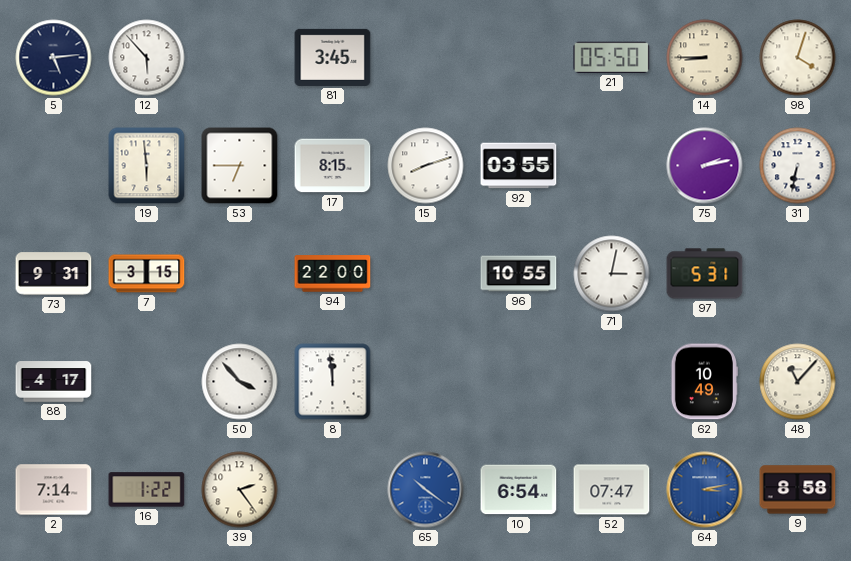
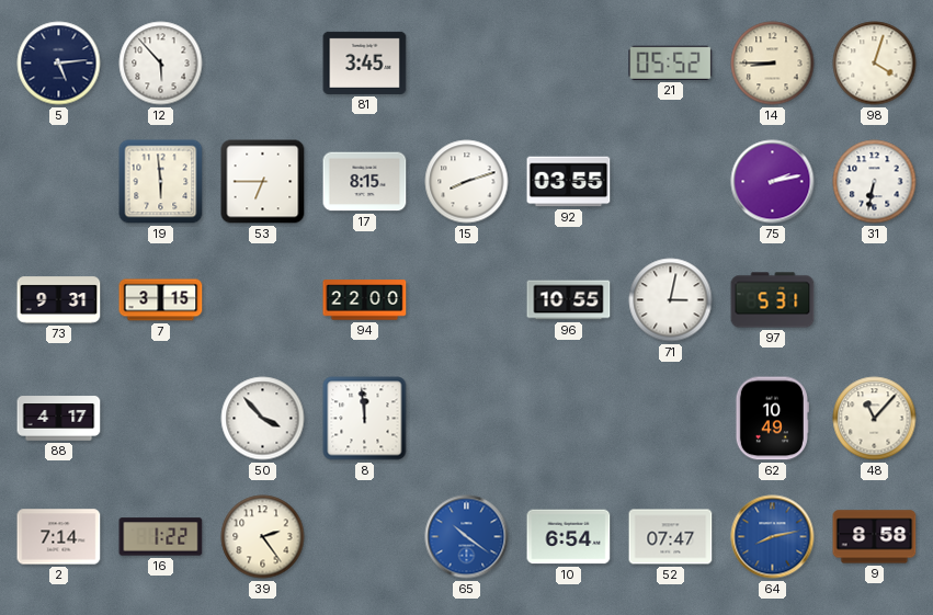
21: 05:50 -> 05:52
64: 3:13 -> 8:13
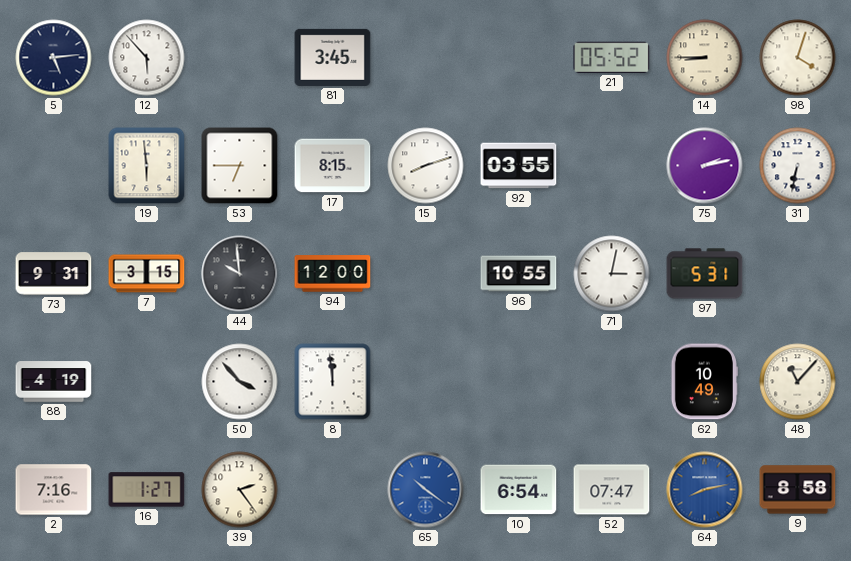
44: none -> 9:59
94: 22:00 -> 12:00
88: 4:17 -> 4:19
2: 7:14 -> 7:16
16: 1:22 -> 1:27
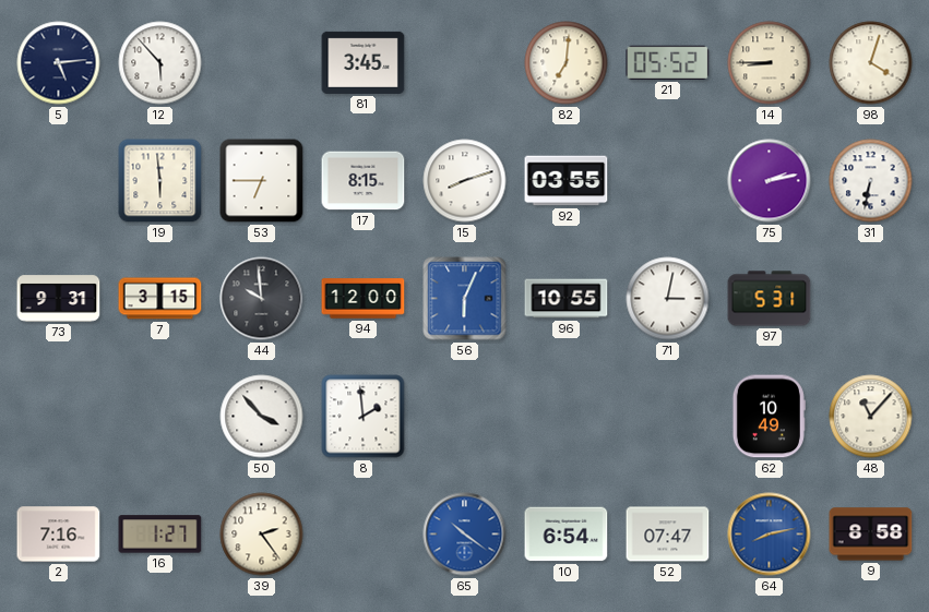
82: none -> 7:01
56: none -> 6:04
88: 4:19 -> none
8: 11:59 -> 1:59
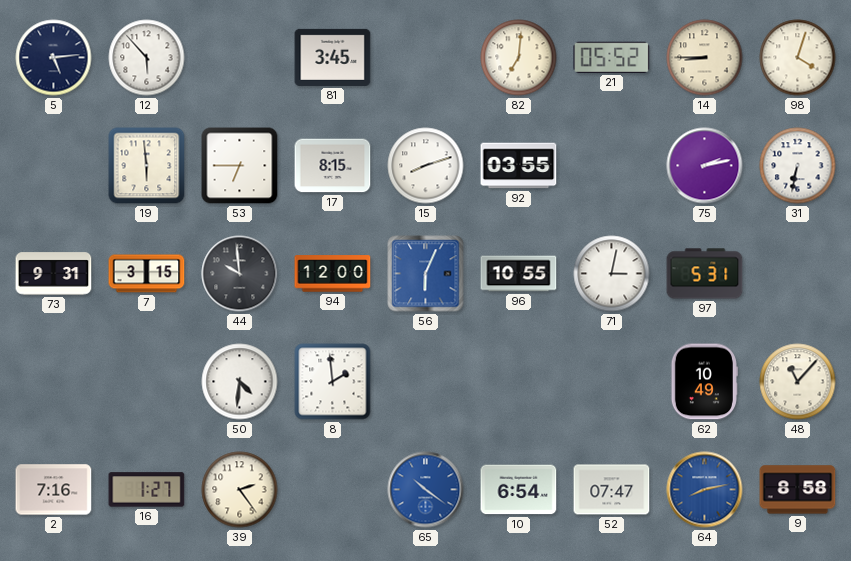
50: 3:53 -> 4:31
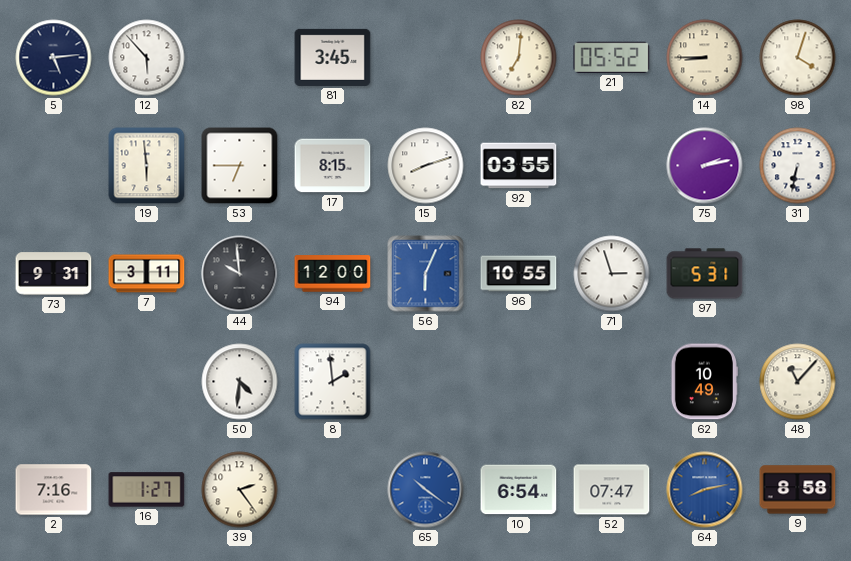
7: 3:15 -> 3:11
71: 3:02 -> 2:57
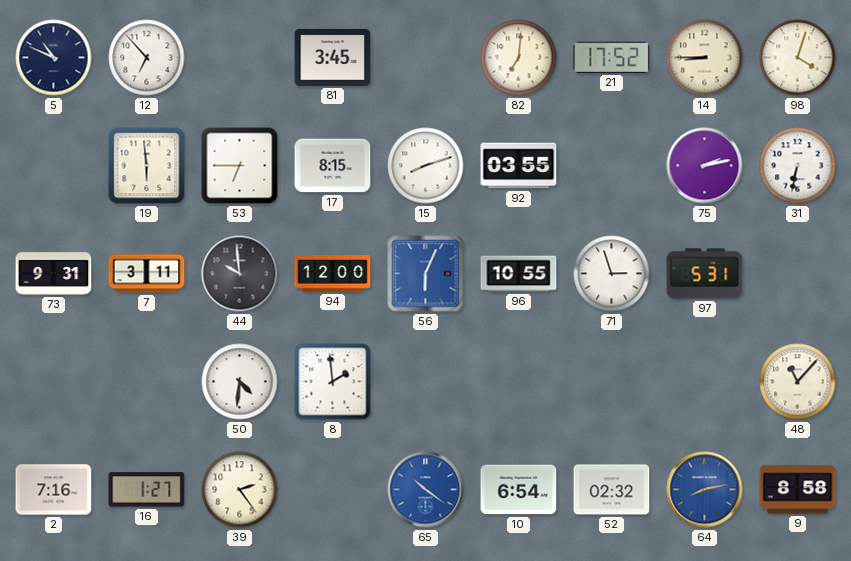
5: 5:14 -> 10:49
12: 5:53 -> 6:53
21: 05:52 -> 17:52
62: 10:49 -> none
52: 07:47 -> 02:32
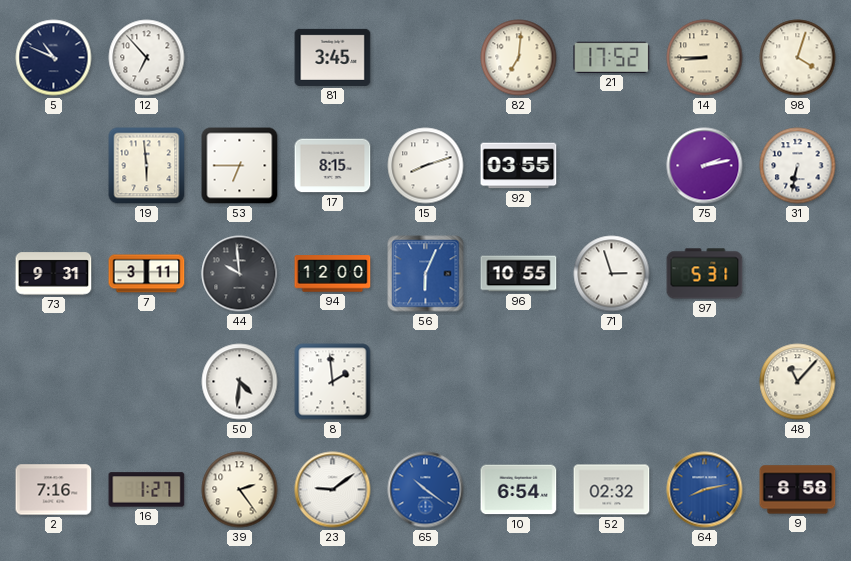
23: none -> 9:09
